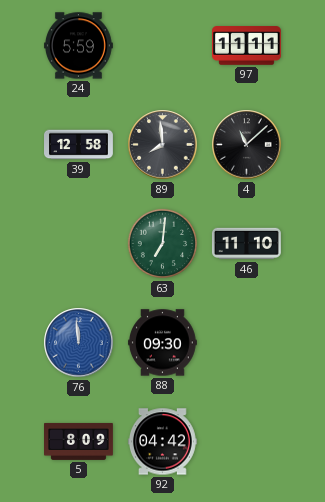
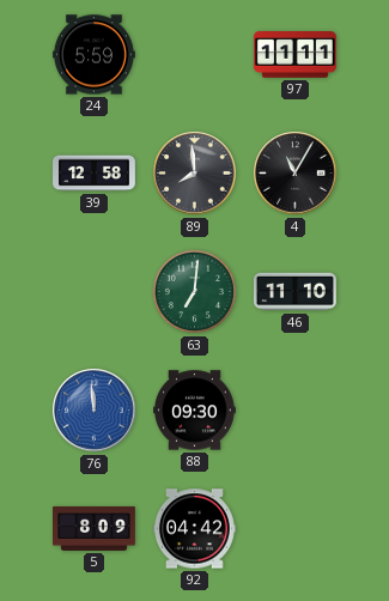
4: 11:08 -> 11:05
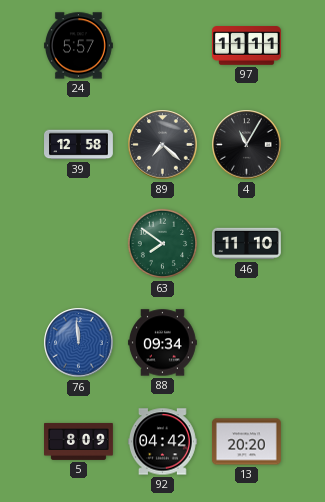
24: 5:59 -> 5:57
89: 7:59 -> 7:22
63: 7:01 -> 7:51
88: 09:30 -> 09:34
13: none -> 20:20
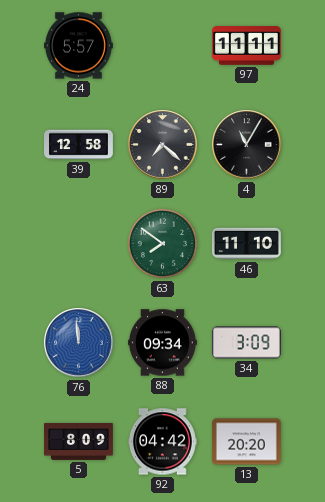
34: none -> 3:09
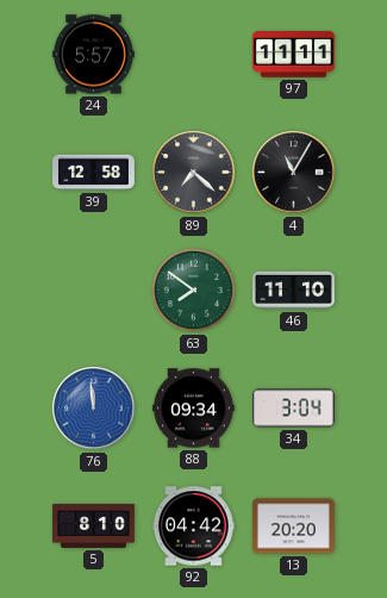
34: 3:09 -> 3:04
5: 8:09 -> 8:10
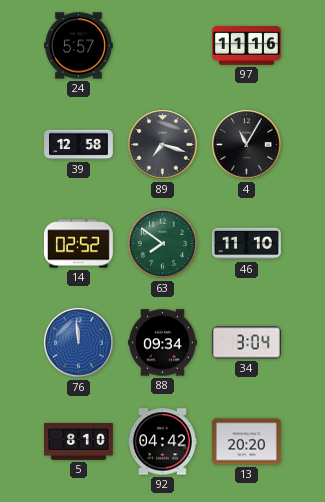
97: 11:11 -> 11:16
89: 7:22 -> 7:18
14: none -> 02:52
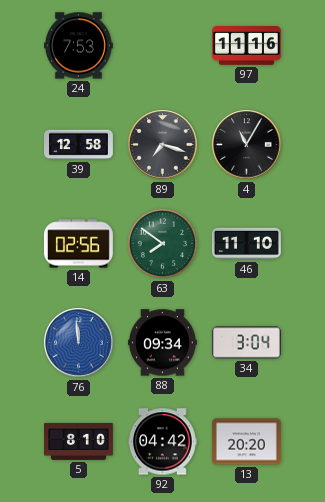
24: 5:57 -> 7:53
14: 02:52 -> 02:56
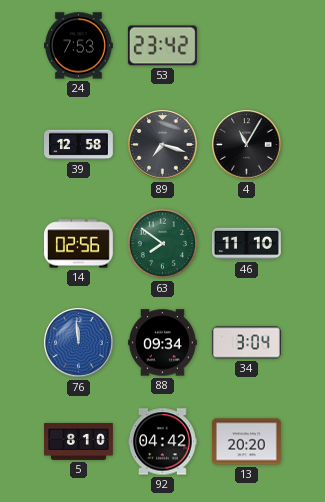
53: none -> 23:42
97: 11:16 -> none
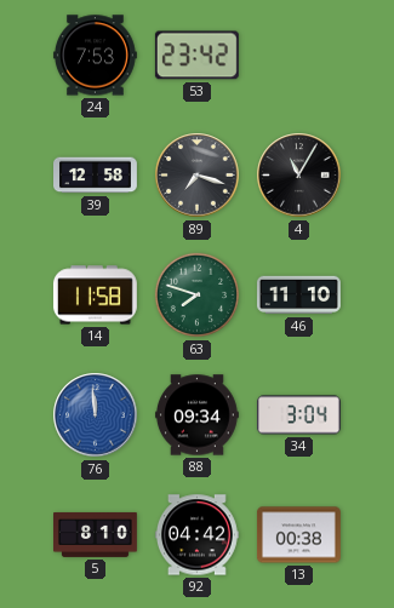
14: 02:56 -> 11:58
63: 7:51 -> 7:48
13: 20:20 -> 00:38
